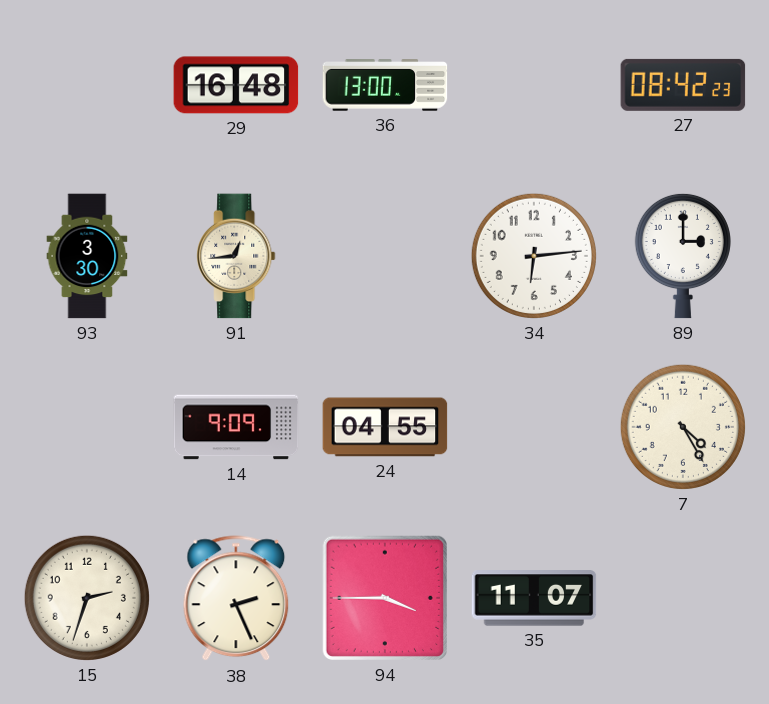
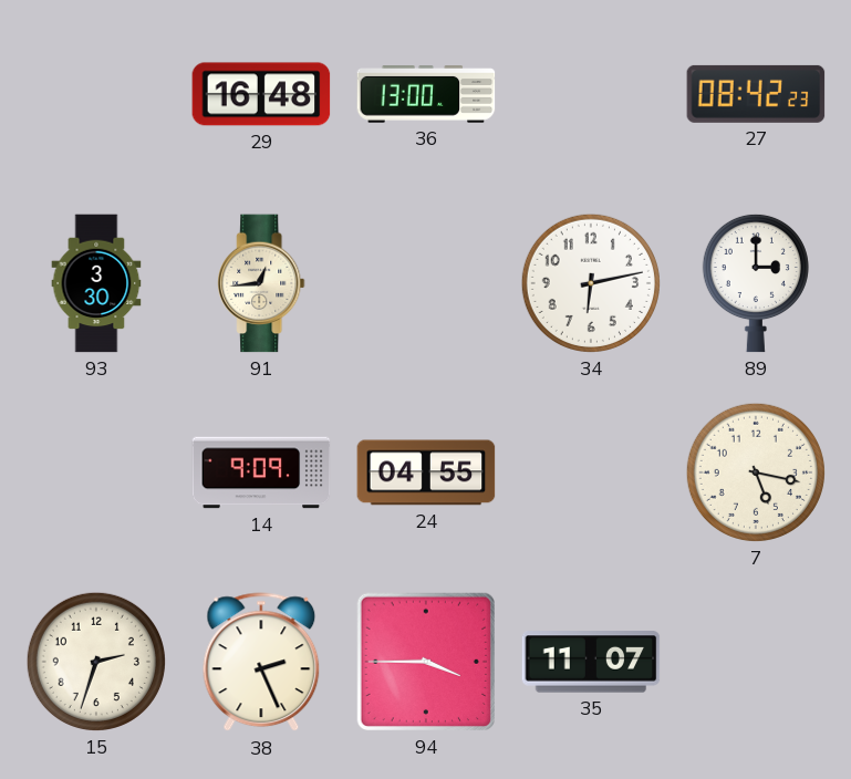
34: 6:14 -> 6:13
7: 4:25 -> 5:17
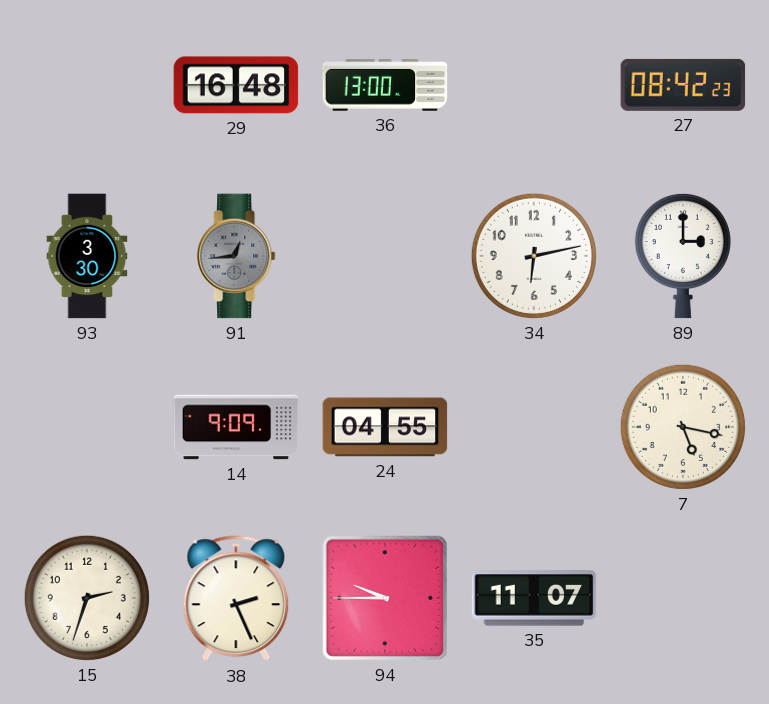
91 dial: cream -> grey
94: 3:45 -> 9:45
